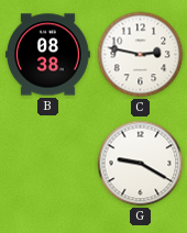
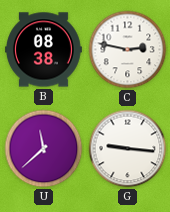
U: none -> 11:38
G: 9:20 -> 9:16
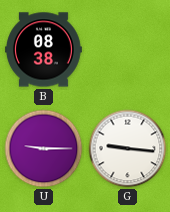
C: 2:47 -> none
U: 11:38 -> 9:15
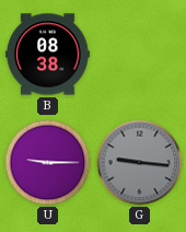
G dial: white -> grey
